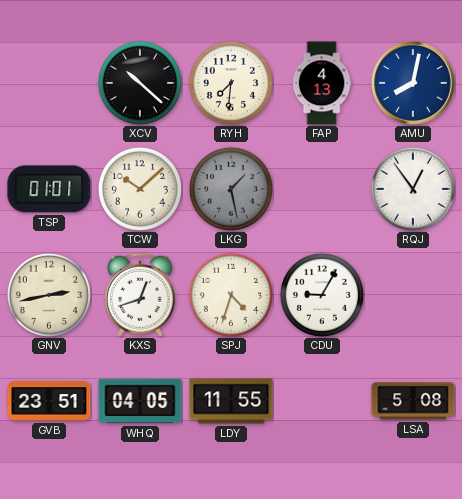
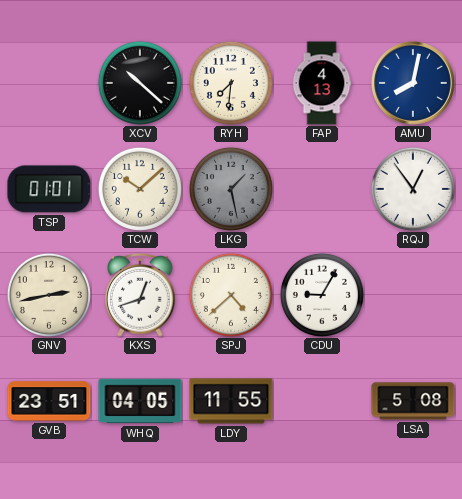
SPJ: 4:33 -> 4:38
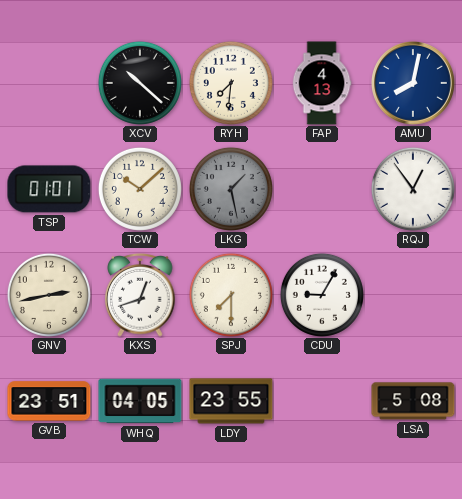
SPJ: 4:38 -> 7:30
LDY: 11:55 -> 23:55
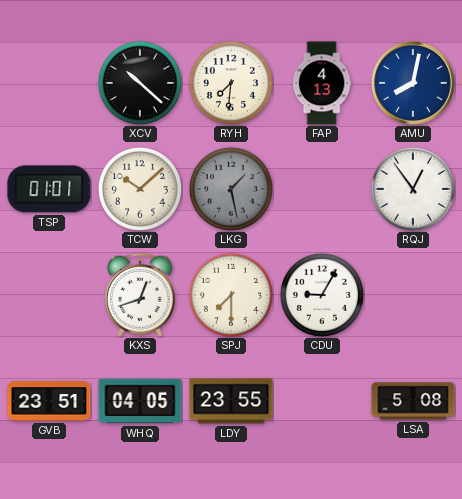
GNV: 2:43 -> none
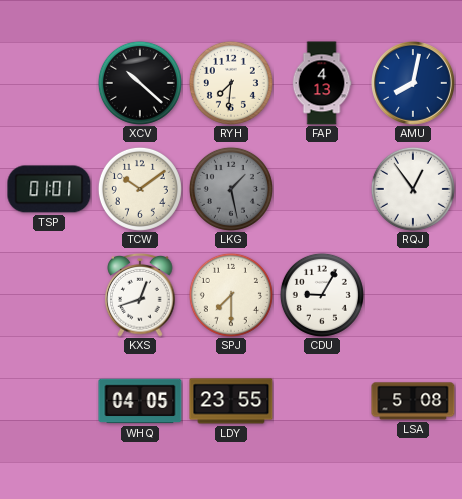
TCW: 10:08 -> 10:09
GVB: 23:51 -> none
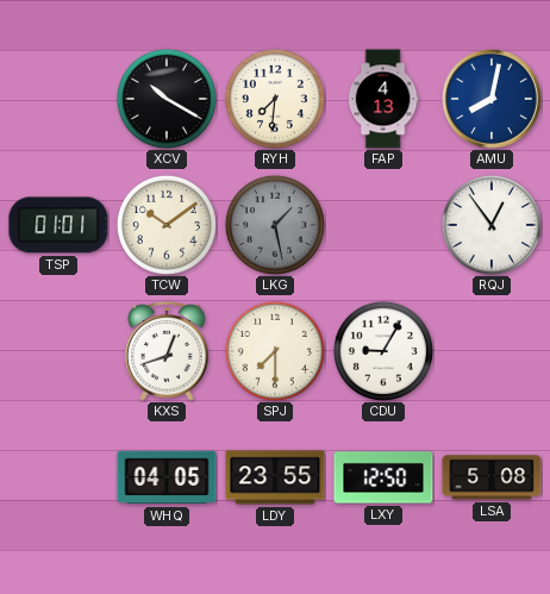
XCV: 10:22 -> 10:20
LXY: none -> 12:50
